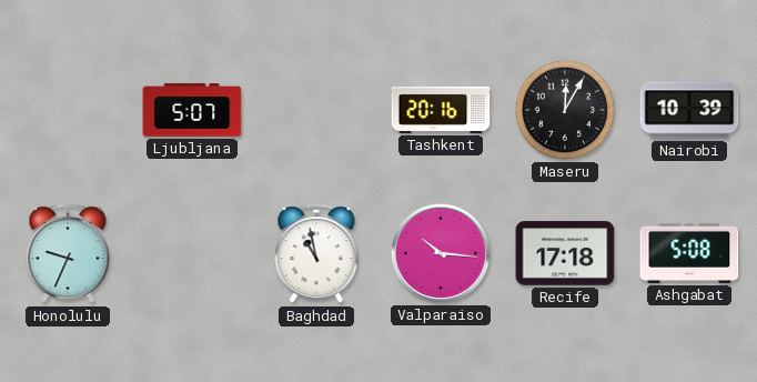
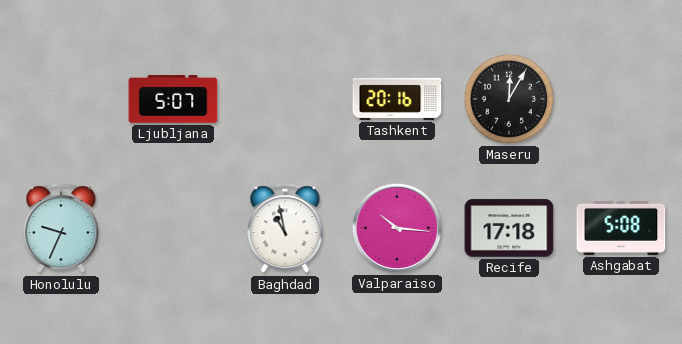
Nairobi: 10:39 -> none
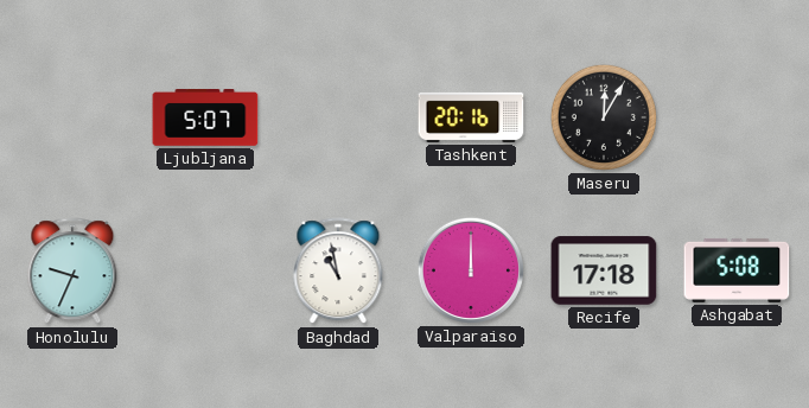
Valparaiso: 10:16 -> 12:00
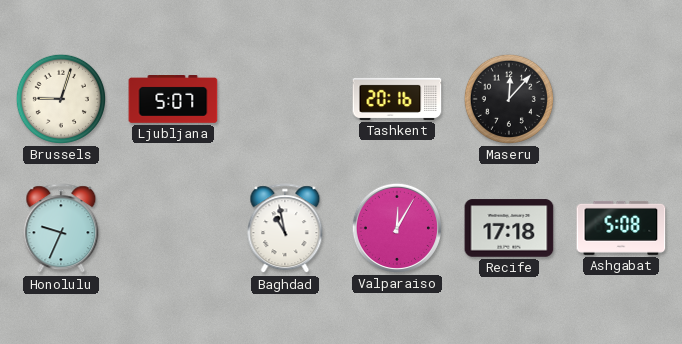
Brussels: none -> 9:03
Maseru: 12:05 -> 12:07
Valparaiso: 12:00 -> 12:05
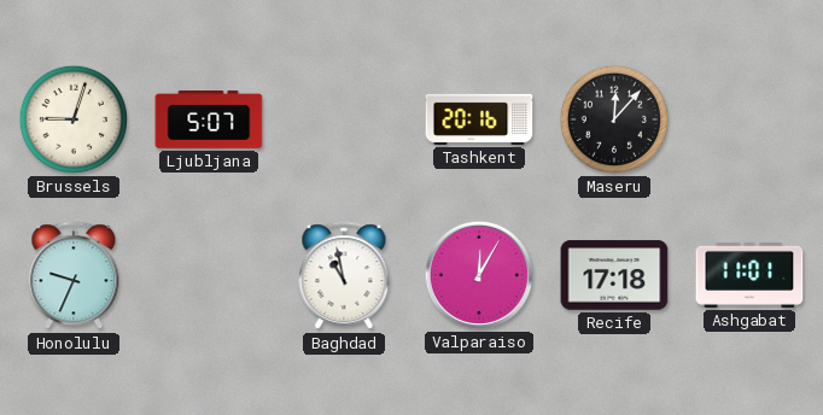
Ashgabat: 5:08 -> 11:01
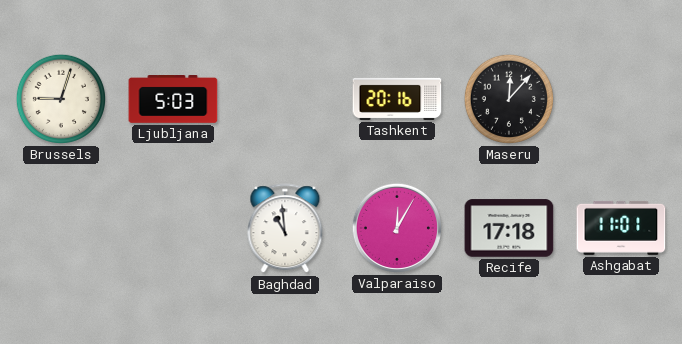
Ljubljana: 5:07 -> 5:03
Honolulu: 9:34 -> none
Baghdad: 10:58 -> 10:59
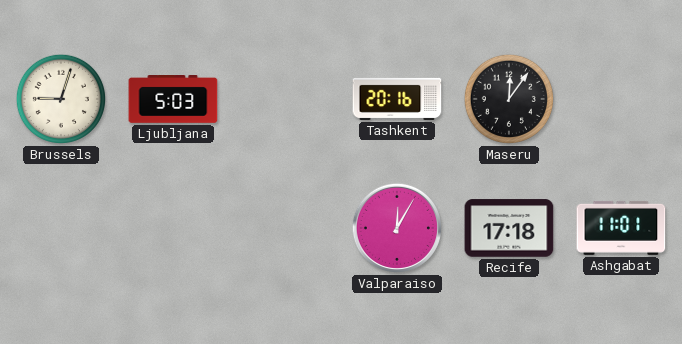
Maseru: 12:07 -> 12:06
Baghdad: 10:59 -> none
